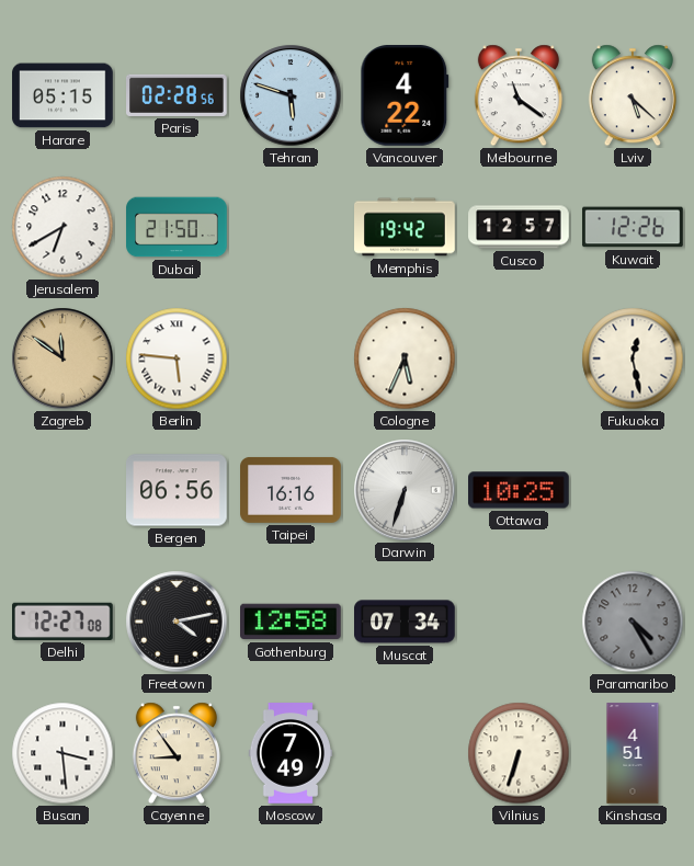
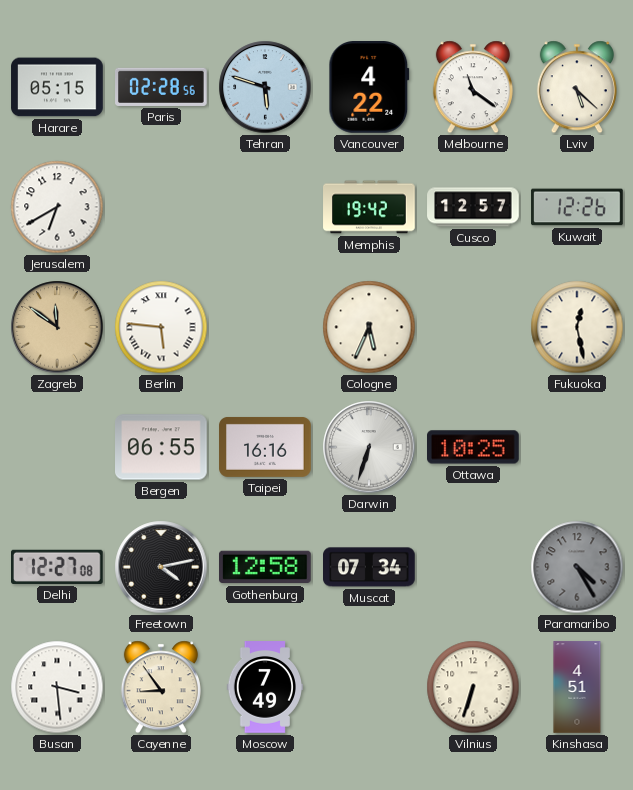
Dubai: 21:50 -> none
Bergen: 06:56 -> 06:55
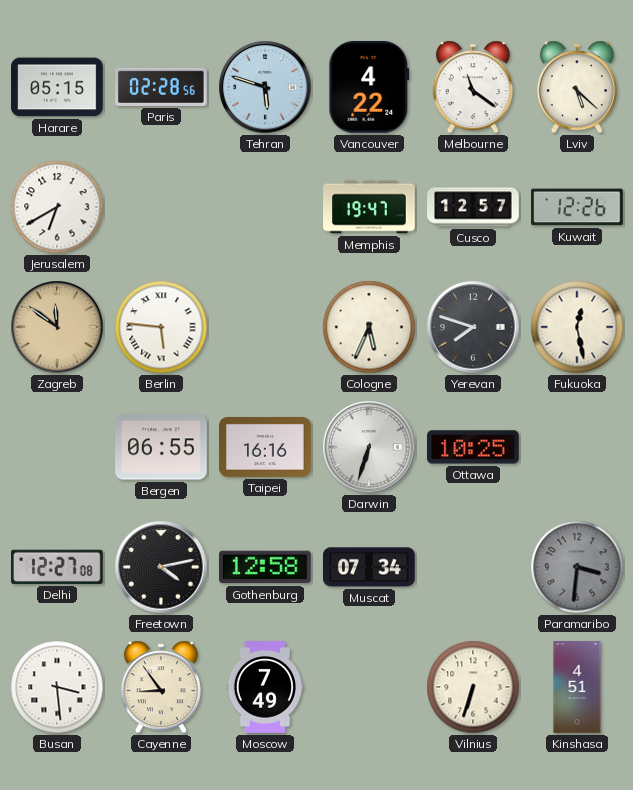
Memphis: 19:42 -> 19:47
Yerevan: none -> 7:48
Paramaribo: 4:25 -> 3:31
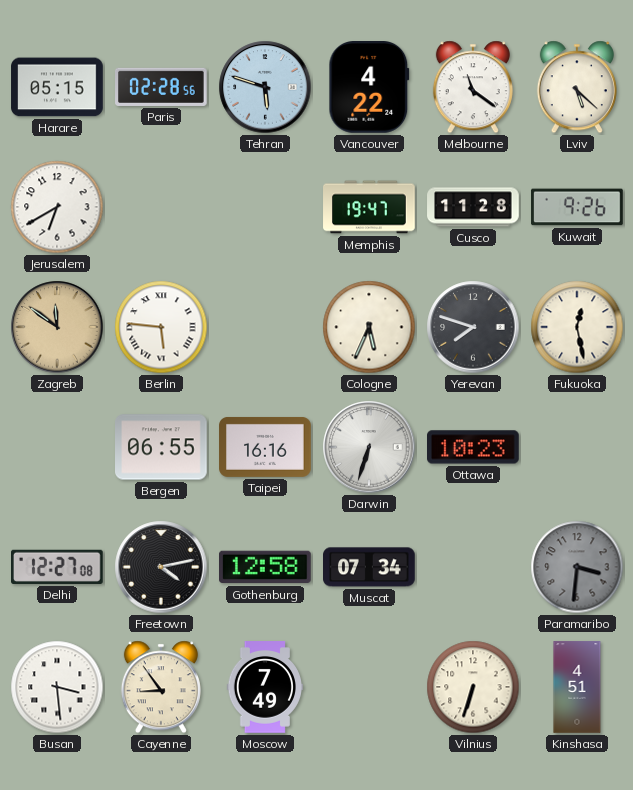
Cusco: 12:57 -> 11:28
Kuwait: 12:26 -> 9:26
Ottawa: 10:25 -> 10:23
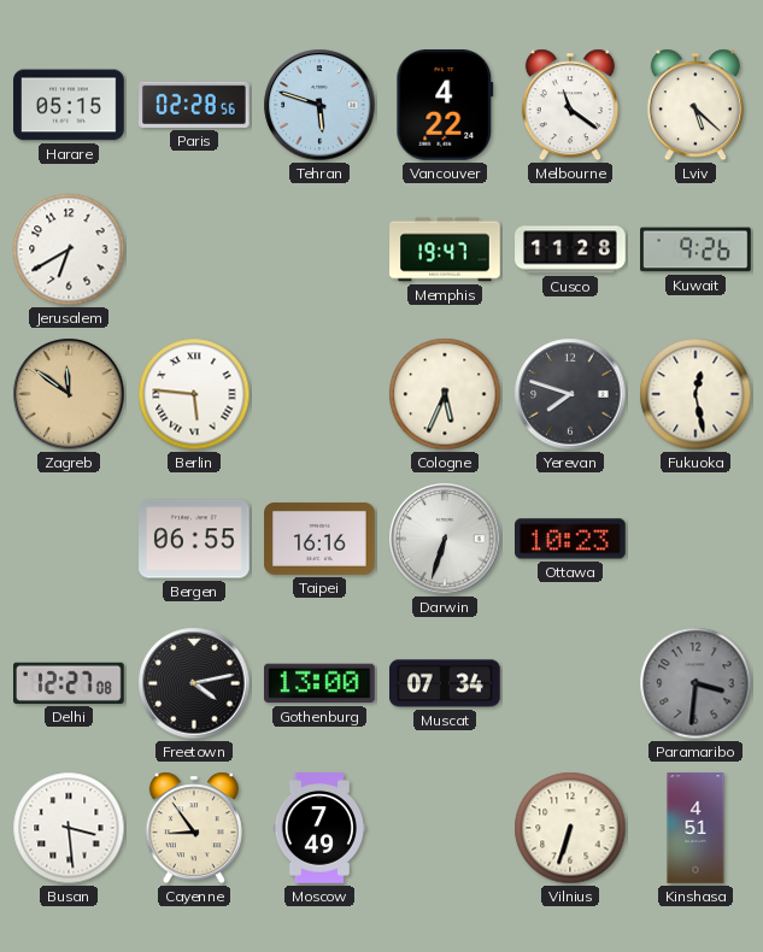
Gothenburg: 12:58 -> 13:00
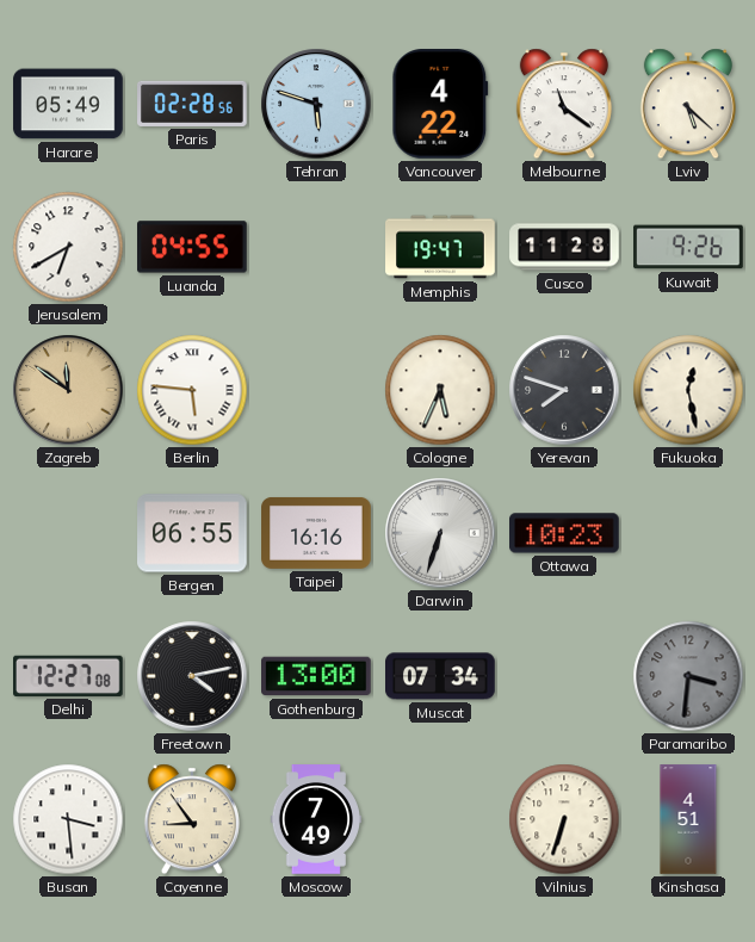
Harare: 05:15 -> 05:49
Luanda: none -> 04:55
